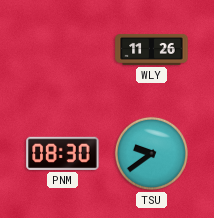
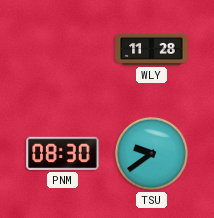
WLY: 11:26 -> 11:28
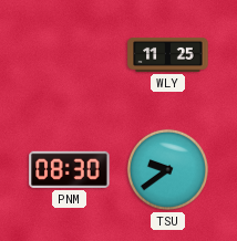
WLY: 11:28 -> 11:25
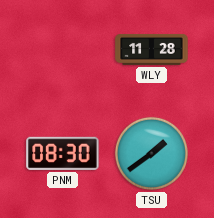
WLY: 11:25 -> 11:28
TSU: 9:39 -> 1:39
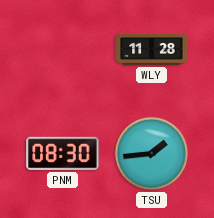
TSU: 1:39 -> 1:44
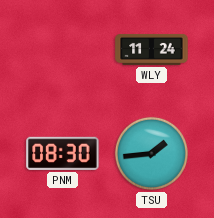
WLY: 11:28 -> 11:24
